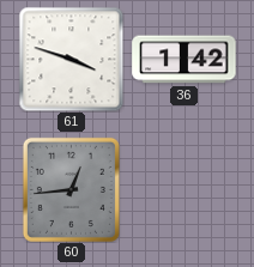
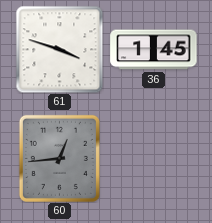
36: 1:42 -> 1:45
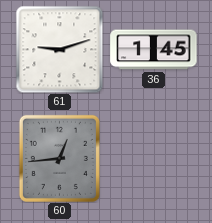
61: 3:48 -> 9:12
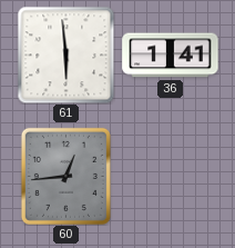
61: 9:12 -> 5:59
36: 1:45 -> 1:41
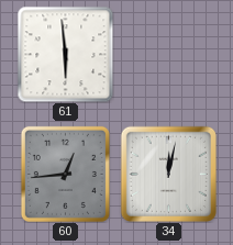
36: 1:41 -> none
34: none -> 12:02
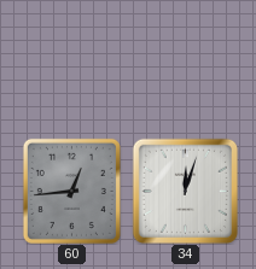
61: 5:59 -> none
34: 12:02 -> 12:03
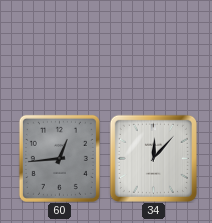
34: 12:03 -> 12:07
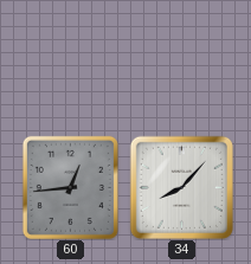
34: 12:07 -> 8:07
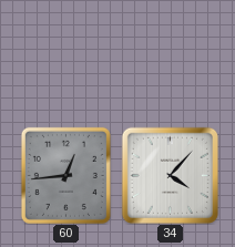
34: 8:07 -> 4:07
